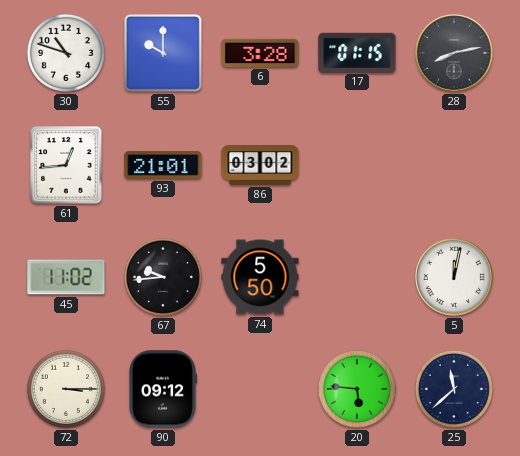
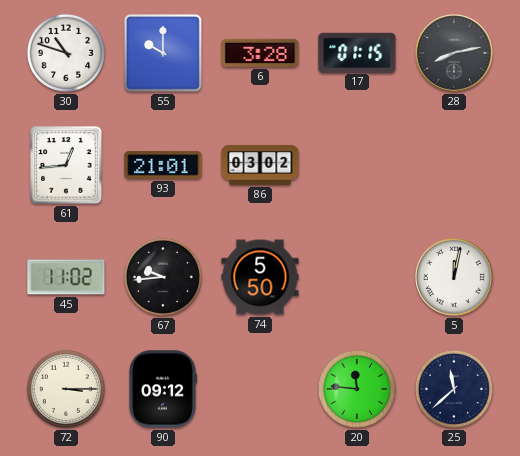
20: 5:46 -> 11:46
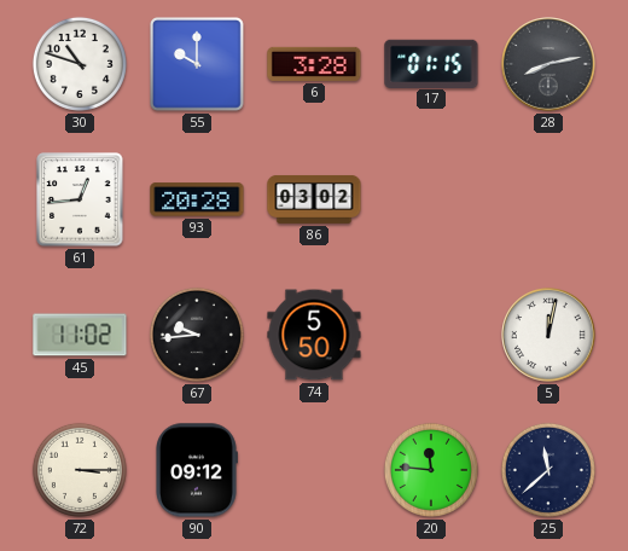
93: 21:01 -> 20:28
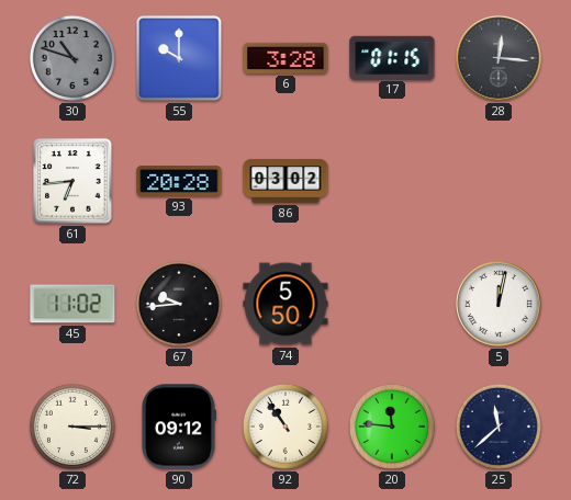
30 dial: white -> grey
28: 8:13 -> 12:16
61: 12:44 -> 6:44
92: none -> 10:54
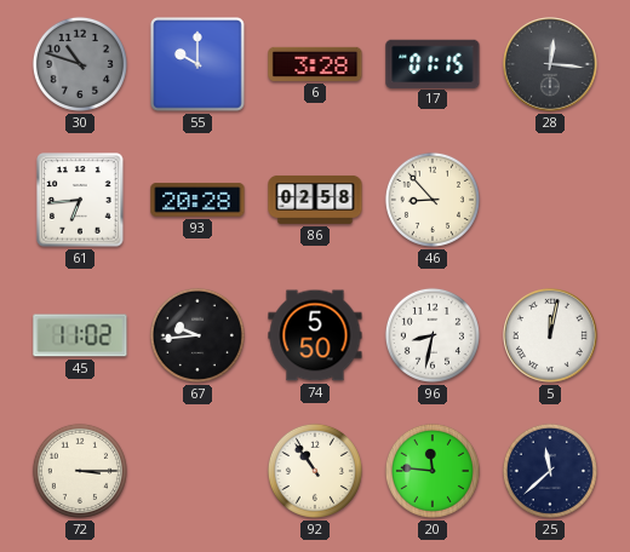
86: 03:02 -> 02:58
46: none -> 8:53
96: none -> 8:32
90: 09:12 -> none
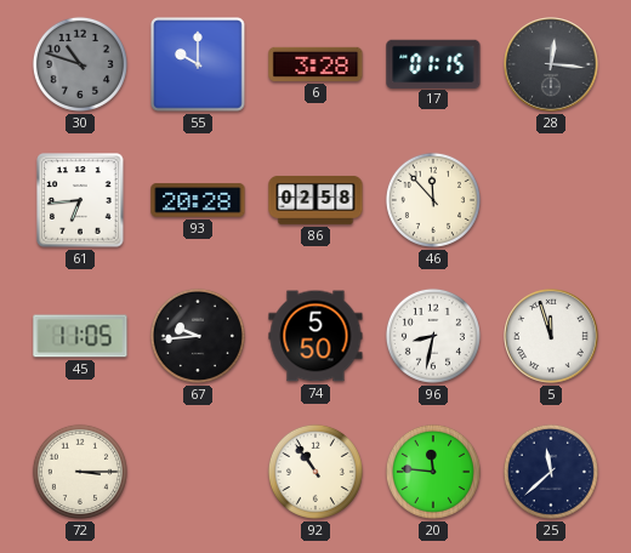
46: 8:53 -> 11:53
45: 11:02 -> 11:05
5: 12:02 -> 11:57
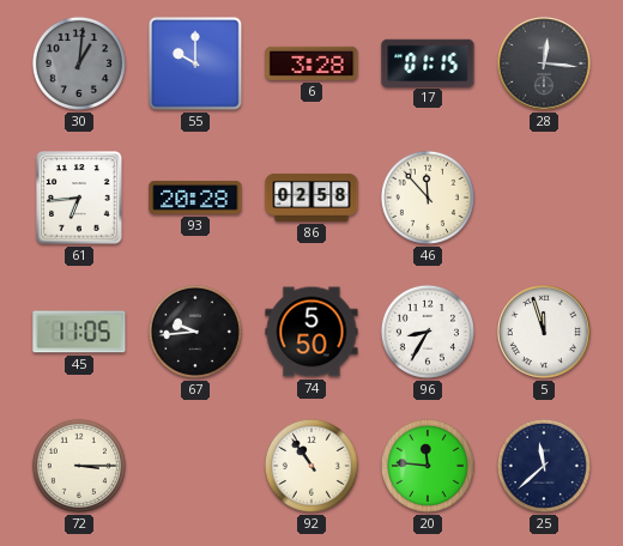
30: 10:48 -> 1:01
96: 8:32 -> 8:35
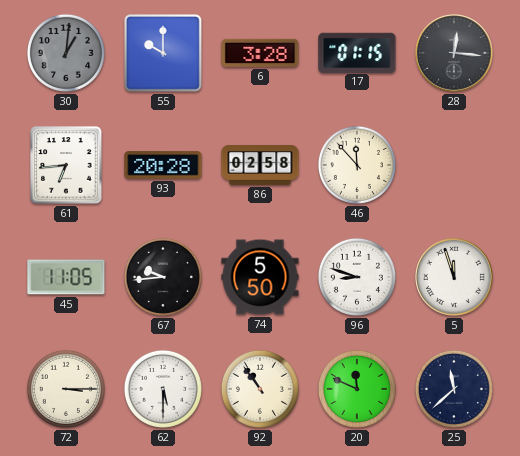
96: 8:35 -> 8:48
62: none -> 5:30
20: 11:46 -> 11:49
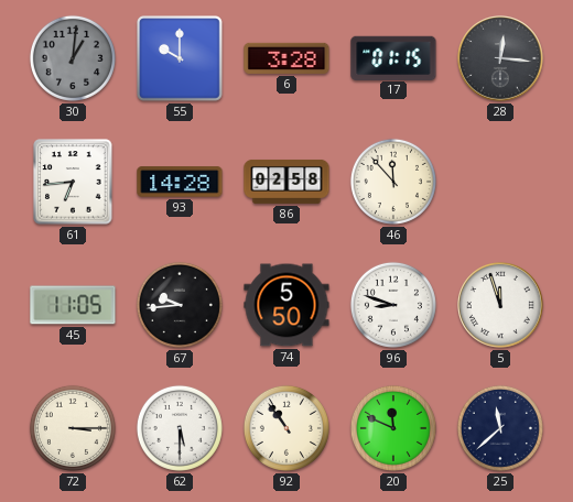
93: 20:28 -> 14:28
